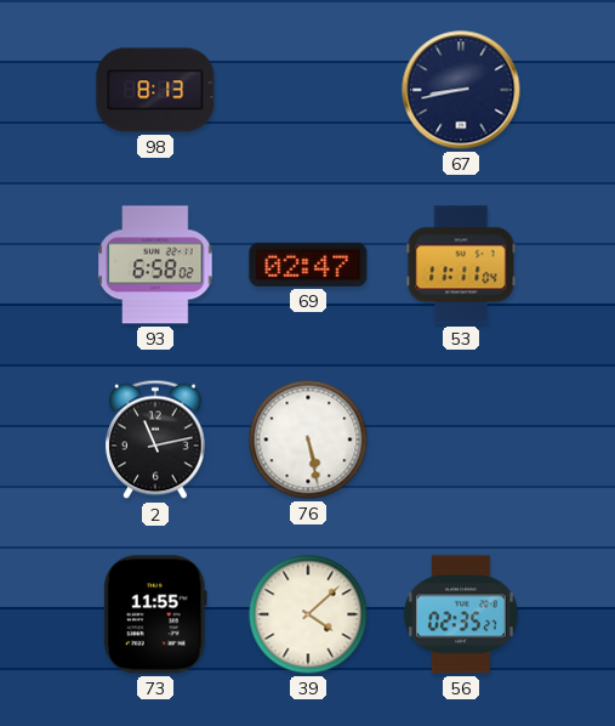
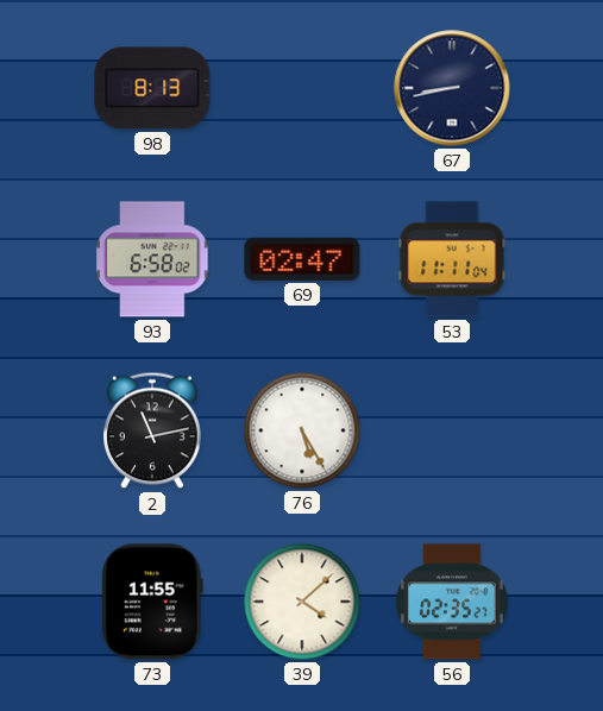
76: 5:28 -> 5:25
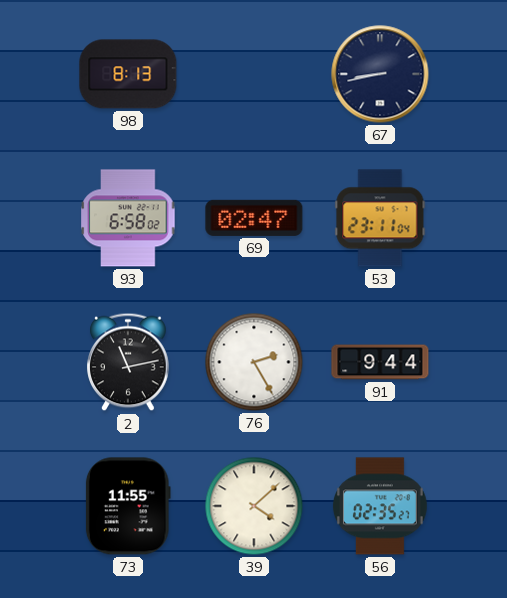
53: 11:11 -> 23:11
76: 5:25 -> 2:25
91: none -> 9:44
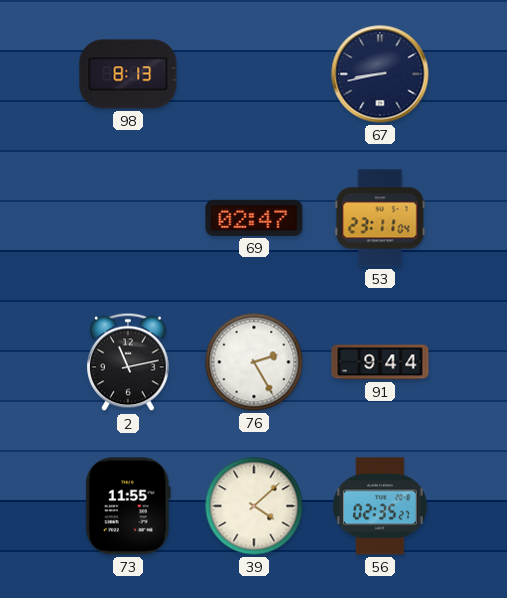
93: 6:58 -> none
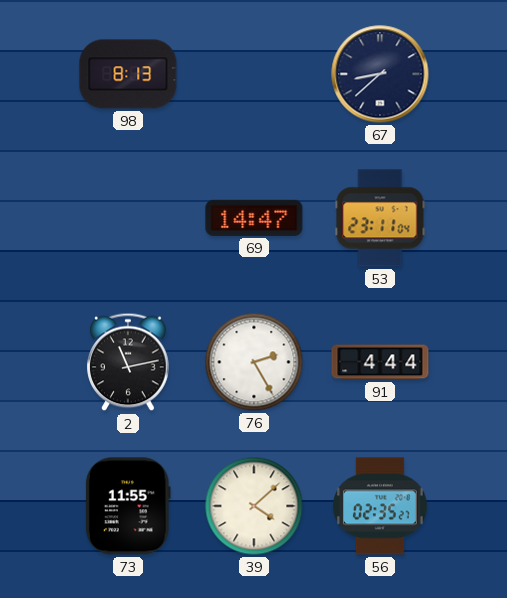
67: 8:43 -> 8:38
69: 02:47 -> 14:47
91: 9:44 -> 4:44
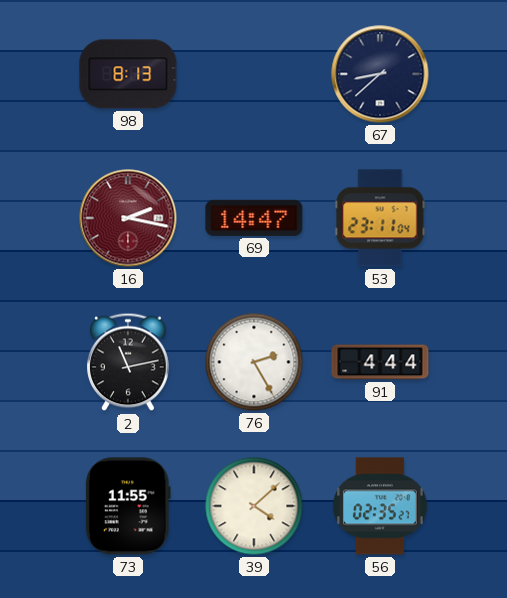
16: none -> 2:17
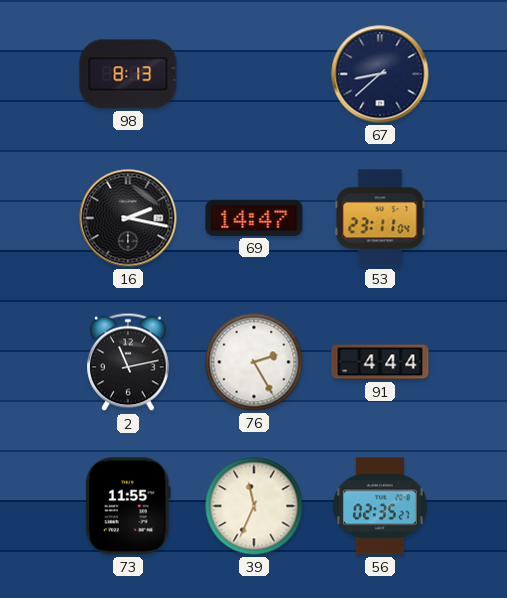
16 dial: burgundy -> black
39: 4:08 -> 11:34
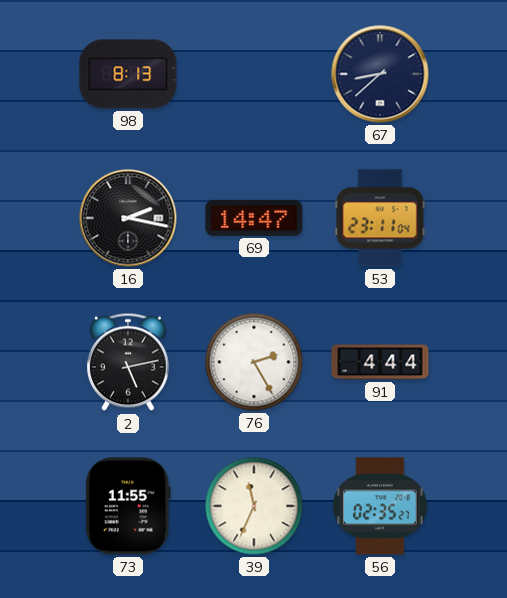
2: 11:13 -> 5:13
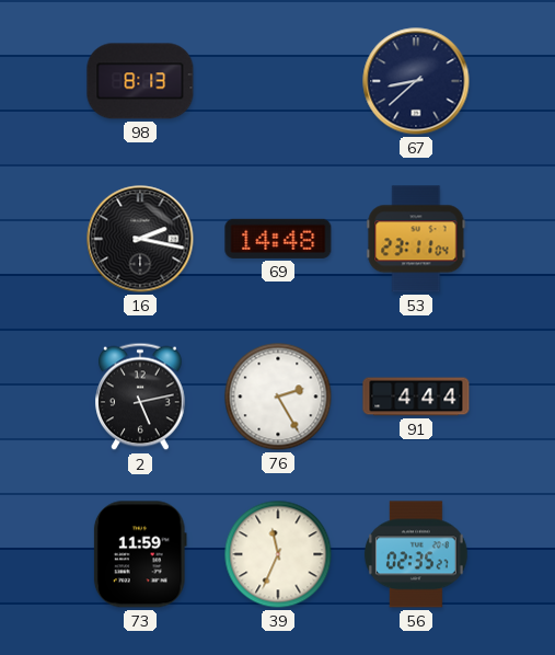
69: 14:47 -> 14:48
73: 11:55 -> 11:59
